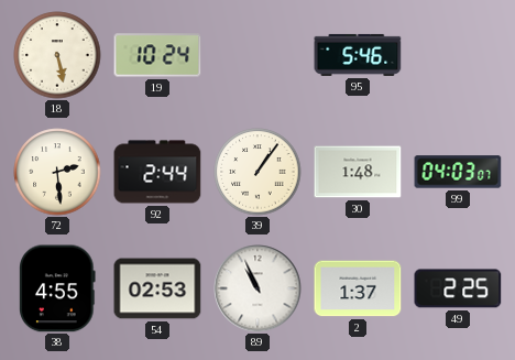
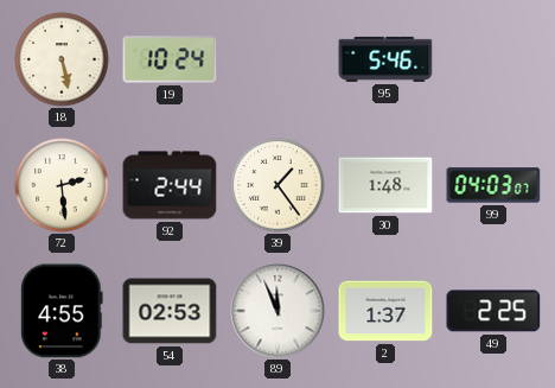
39: 1:06 -> 1:24
89: 10:56 -> 11:56
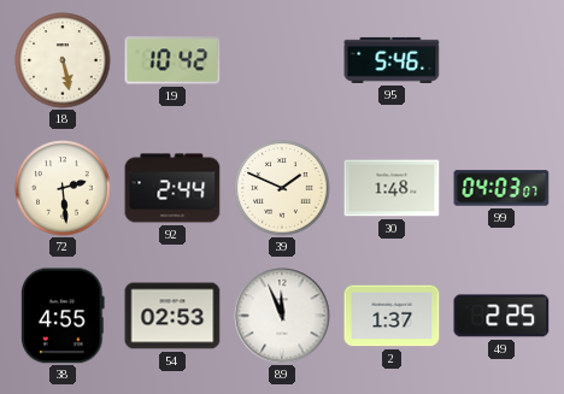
19: 10:24 -> 10:42
39: 1:24 -> 1:49
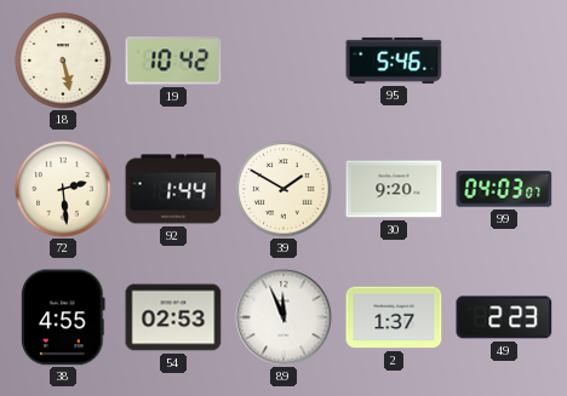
92: 2:44 -> 1:44
39: 1:49 -> 1:50
30: 1:48 -> 9:20
49: 2:25 -> 2:23
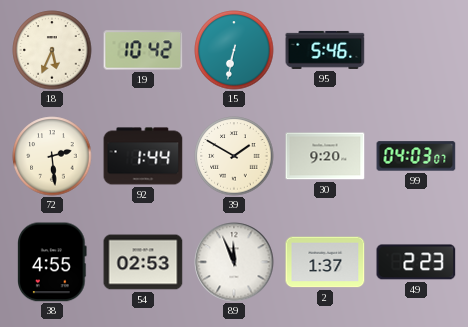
18: 5:28 -> 5:34
15: none -> 6:32
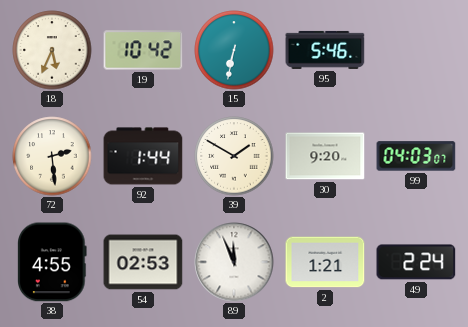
2: 1:37 -> 1:21
49: 2:23 -> 2:24
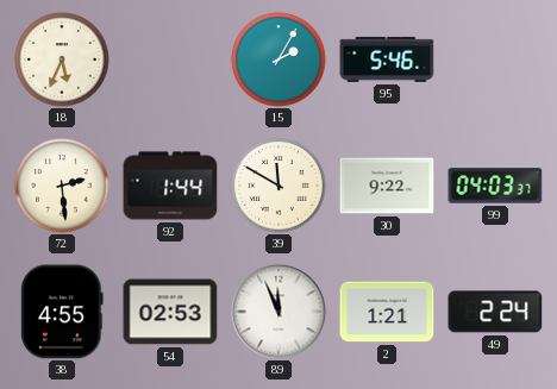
19: 10:42 -> none
15: 6:32 -> 2:05
39: 1:50 -> 11:50
30: 9:20 -> 9:22
99: 04:03:07 -> 04:03:37
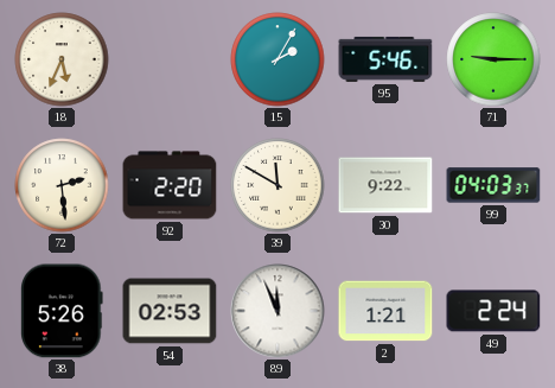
71: none -> 9:15
92: 1:44 -> 2:20
38: 4:55 -> 5:26
